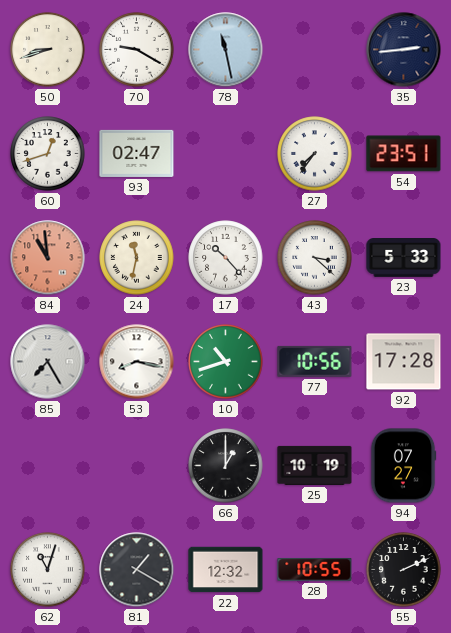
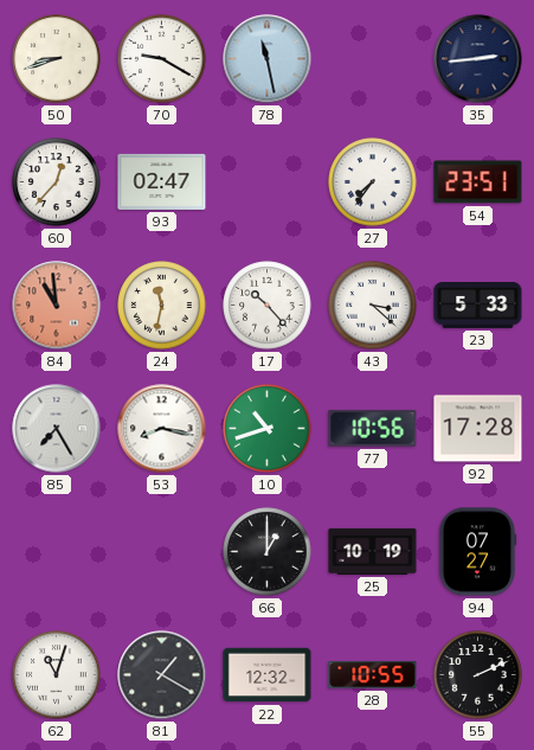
60: 12:42 -> 12:37
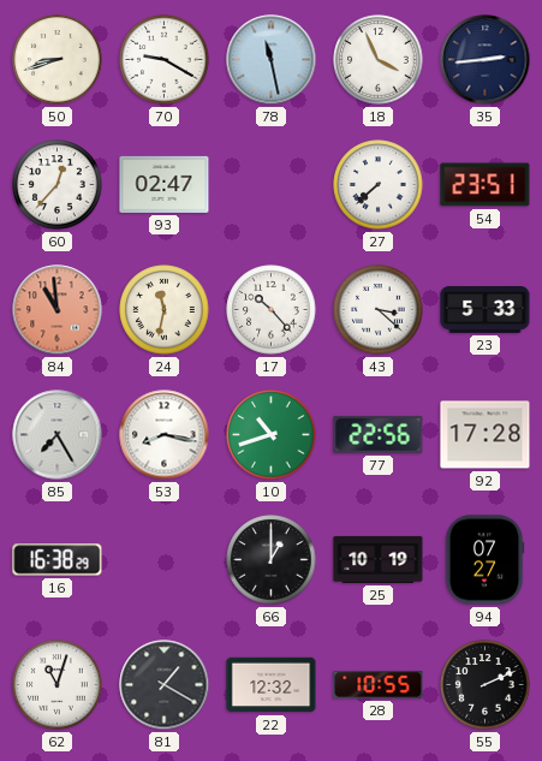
18: none -> 3:56
27: 7:36 -> 7:38
77: 10:56 -> 22:56
16: none -> 16:38
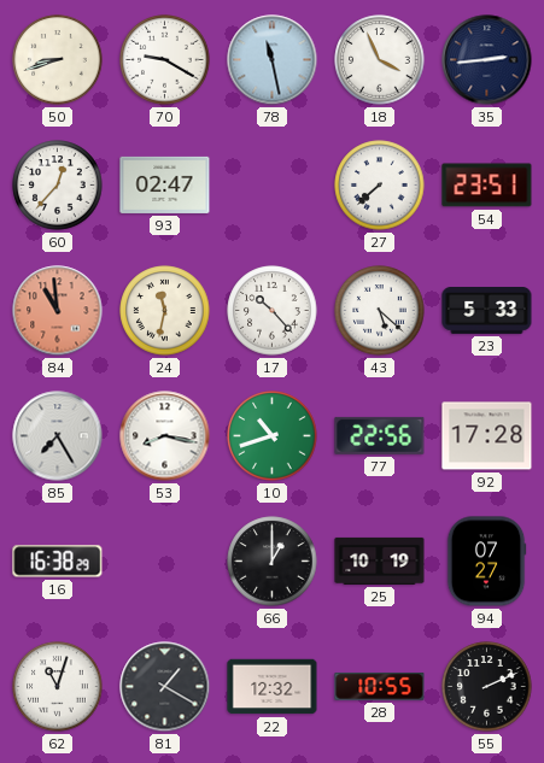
43: 3:22 -> 5:22
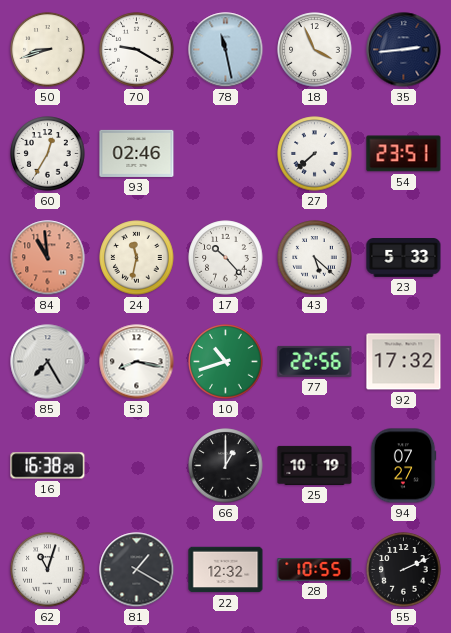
60: 12:37 -> 12:35
93: 02:47 -> 02:46
92: 17:28 -> 17:32
